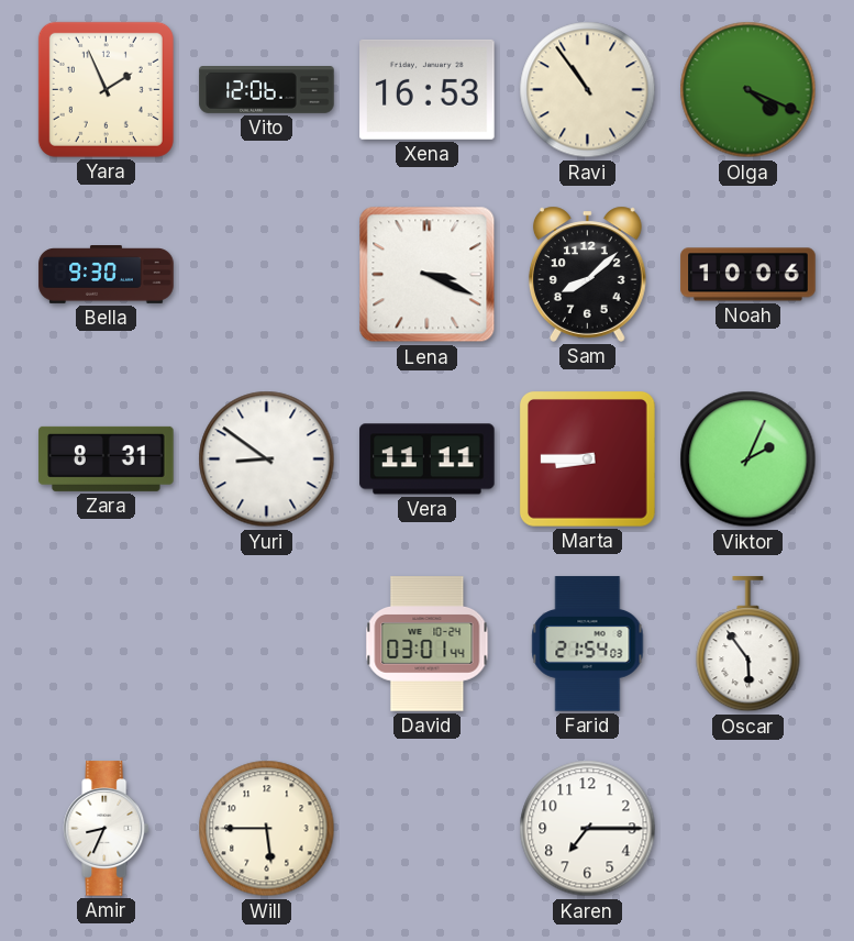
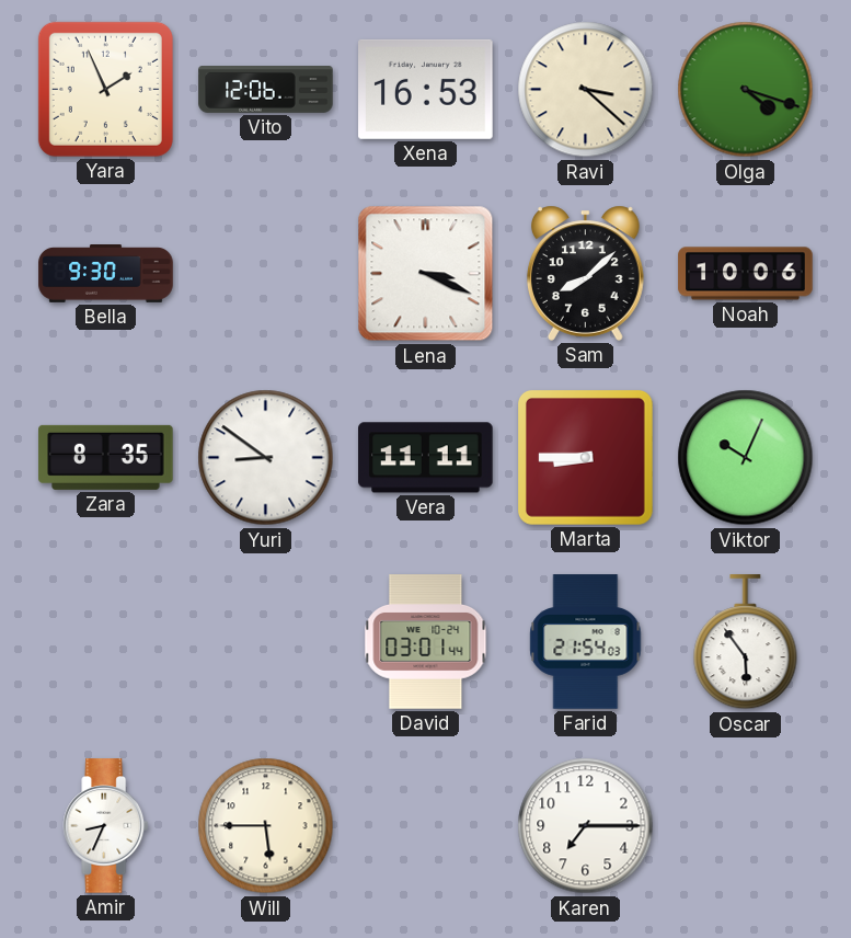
Ravi: 10:54 -> 3:22
Olga: 4:19 -> 4:18
Zara: 8:31 -> 8:35
Viktor: 2:04 -> 10:04
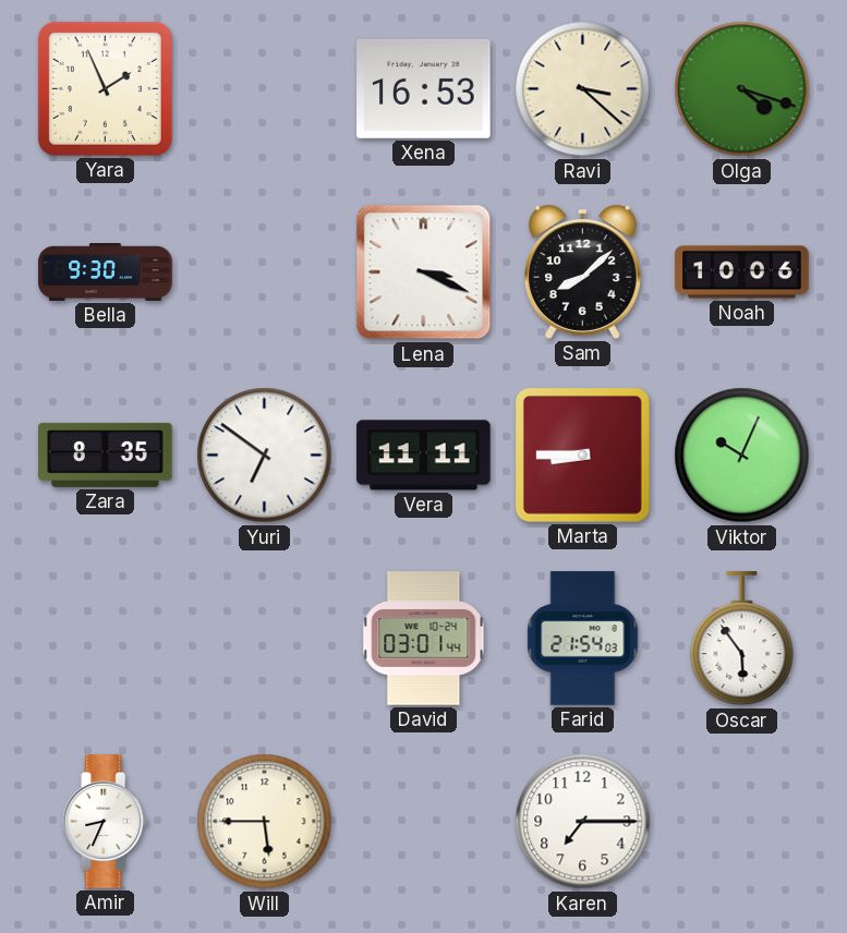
Vito: 12:06 -> none
Yuri: 8:51 -> 6:51
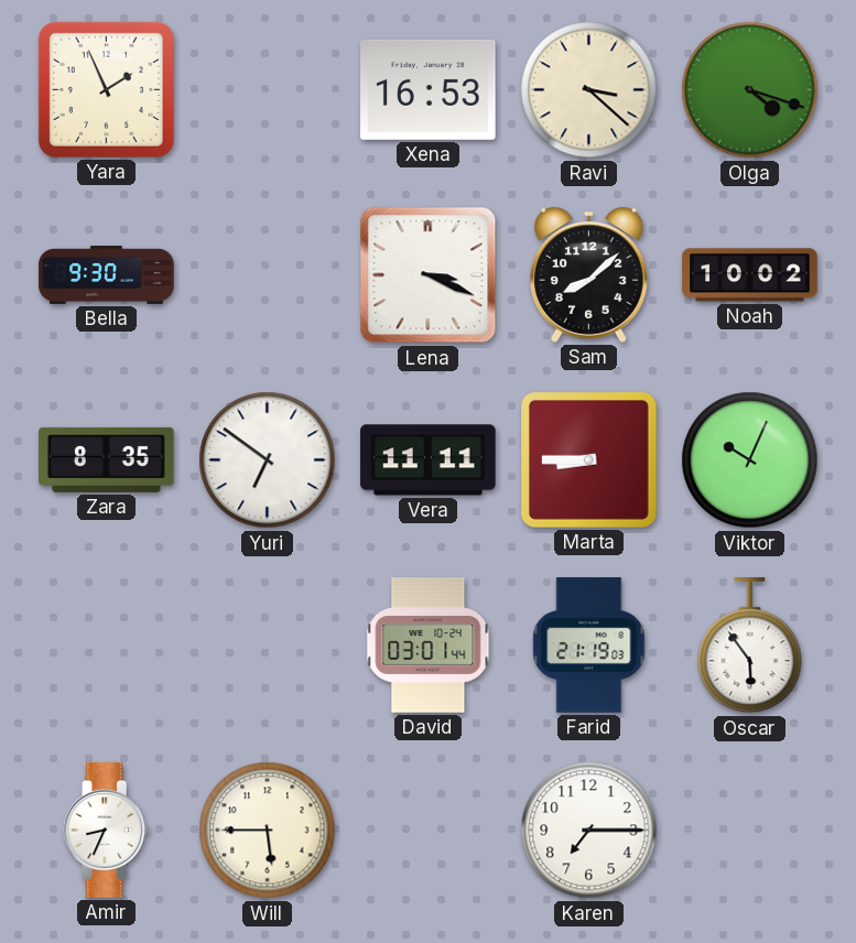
Noah: 10:06 -> 10:02
Farid: 21:54 -> 21:19
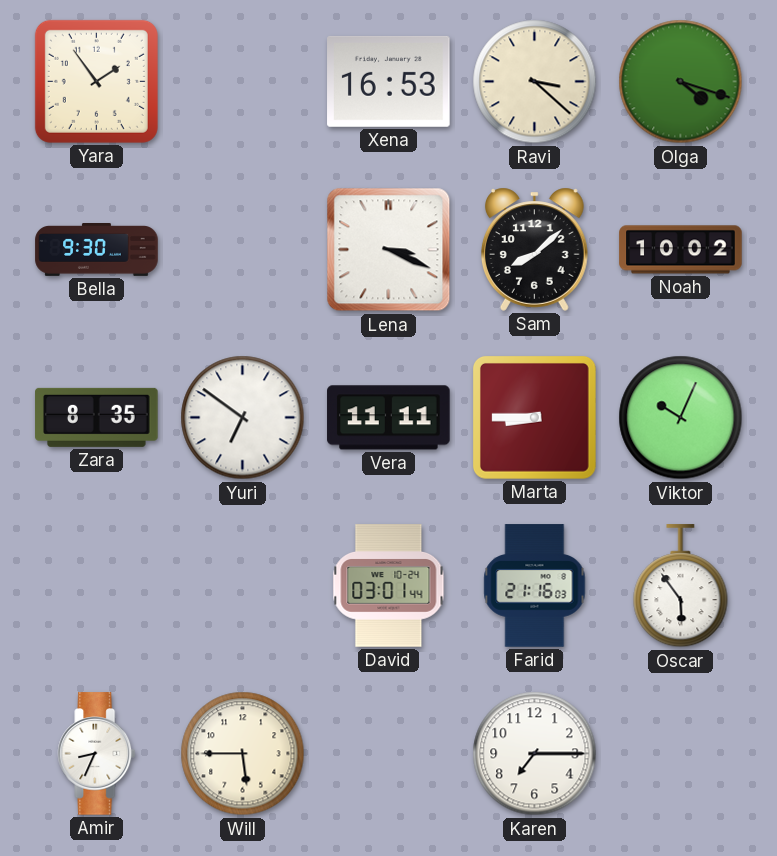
Yara: 1:56 -> 1:54
Farid: 21:19 -> 21:16
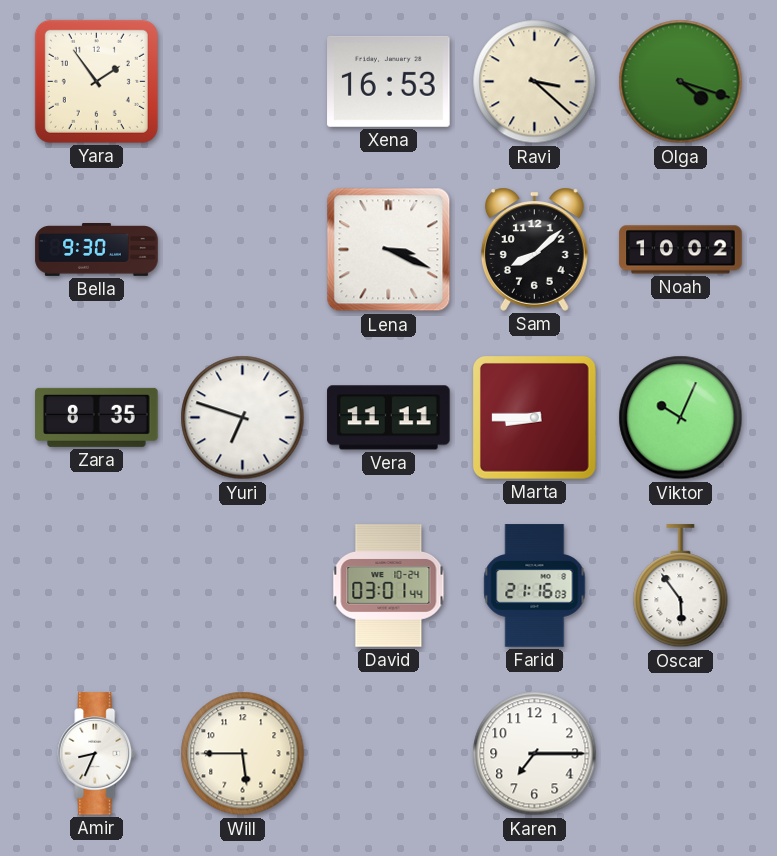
Yuri: 6:51 -> 6:48
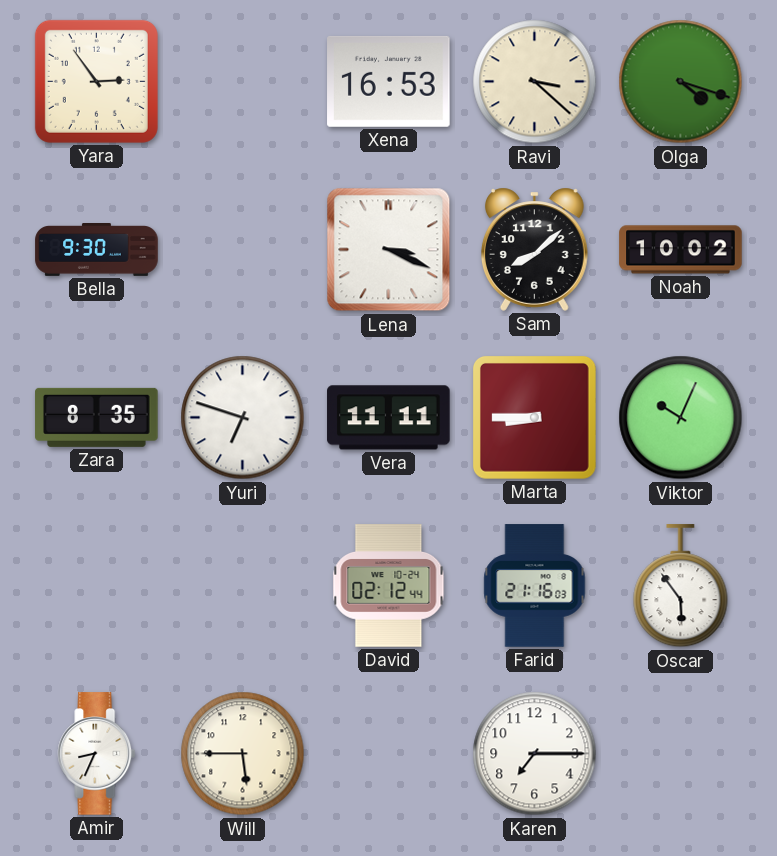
Yara: 1:54 -> 2:54
David: 03:01 -> 02:12
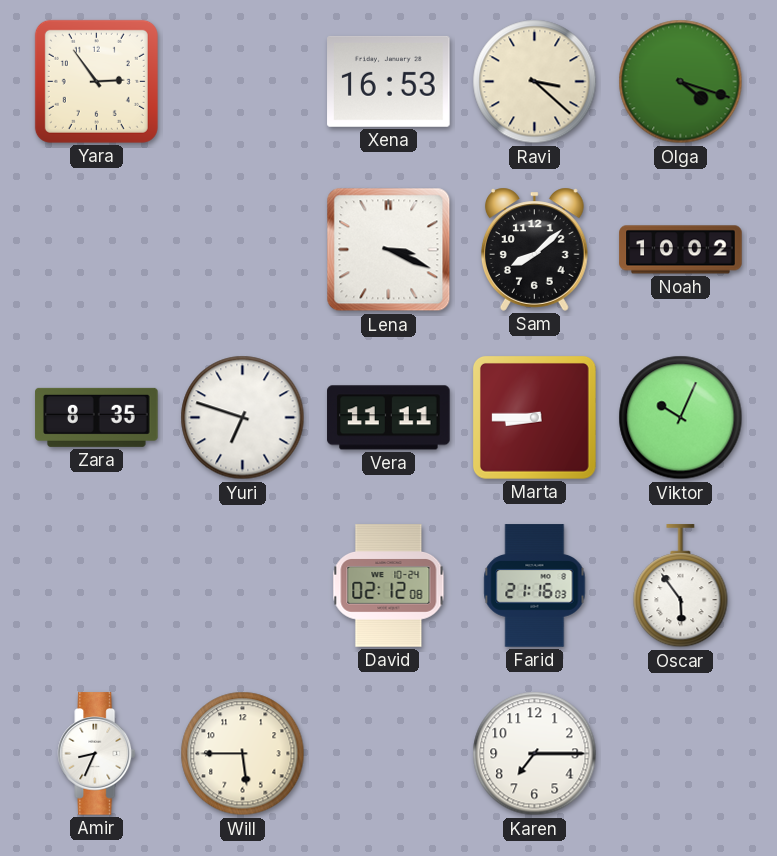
Bella: 9:30 -> none
David: 02:12:44 -> 02:12:08
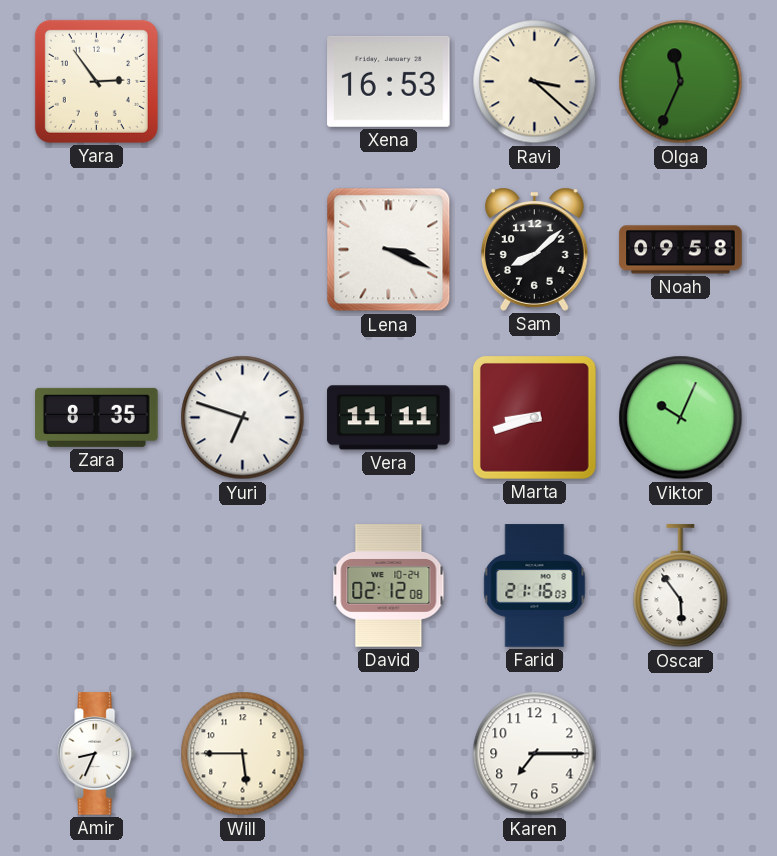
Olga: 4:18 -> 11:34
Noah: 10:02 -> 09:58
Marta: 8:45 -> 8:42
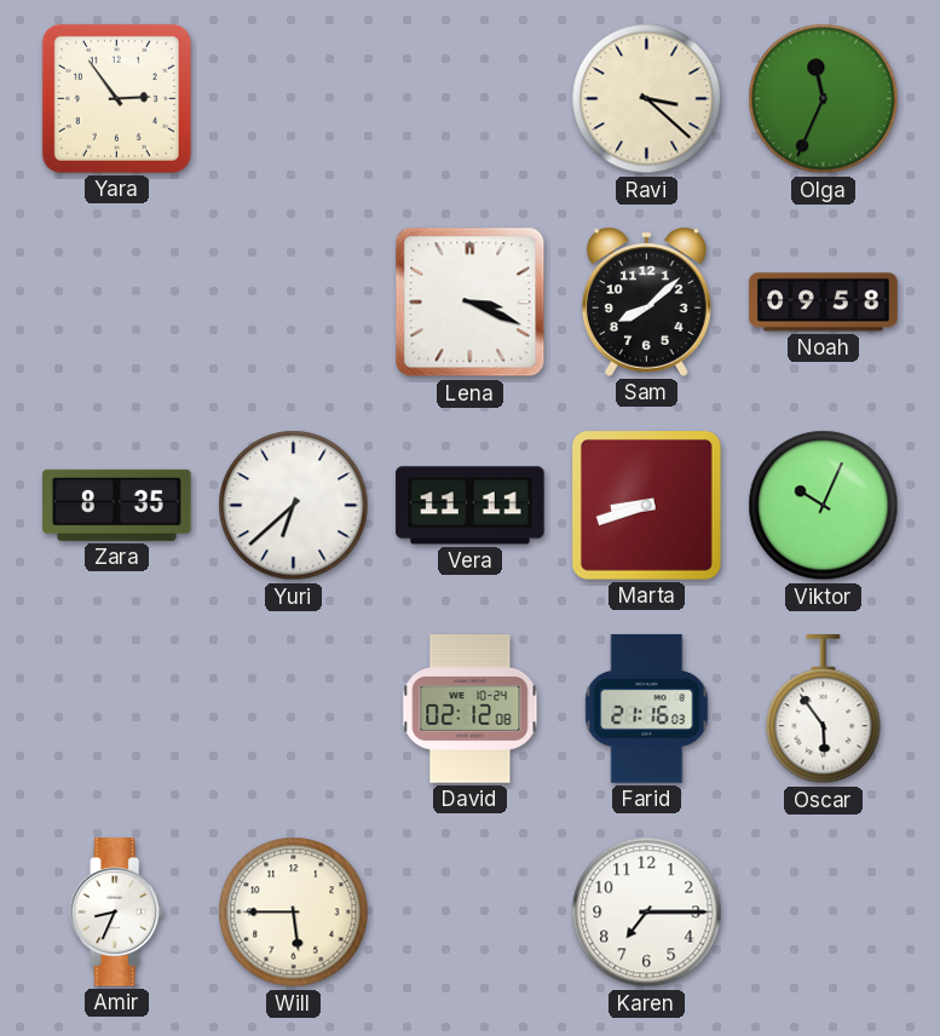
Xena: 16:53 -> none
Yuri: 6:48 -> 6:38
